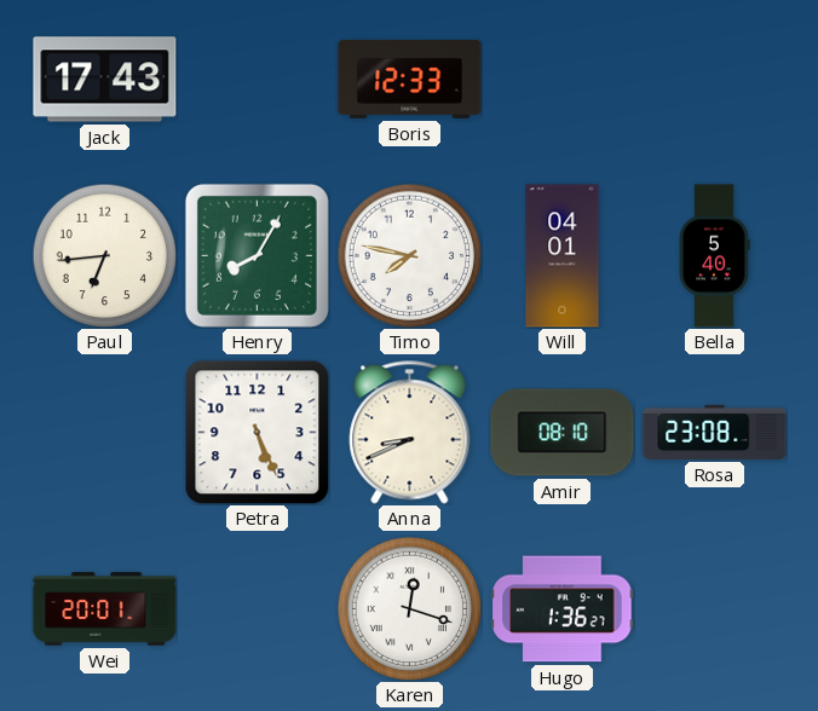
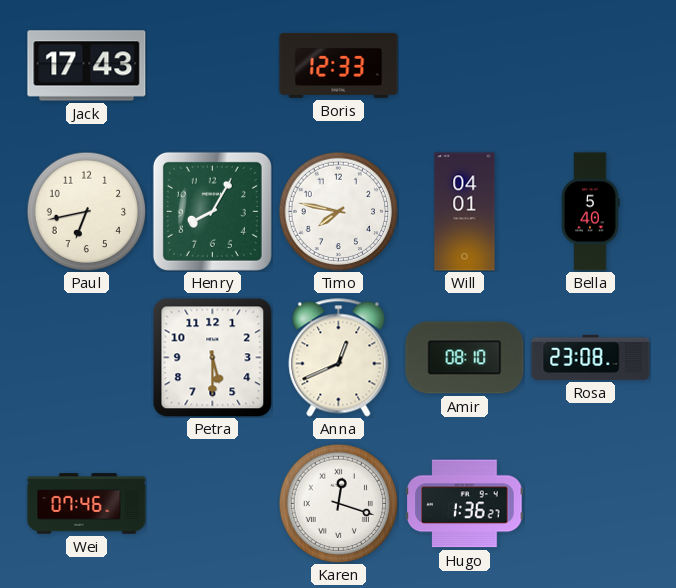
Paul: 6:44 -> 6:43
Petra: 5:26 -> 5:30
Anna: 8:41 -> 12:41
Wei: 20:01 -> 07:46
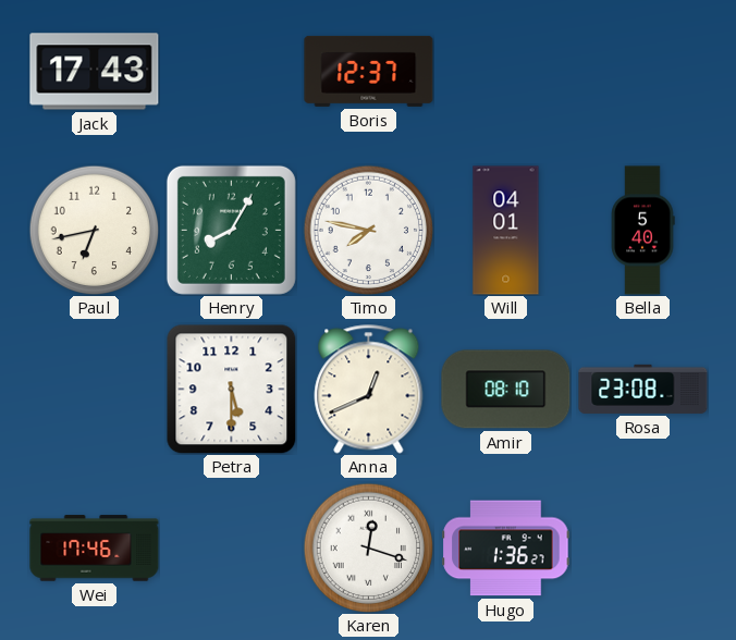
Boris: 12:33 -> 12:37
Wei: 07:46 -> 17:46
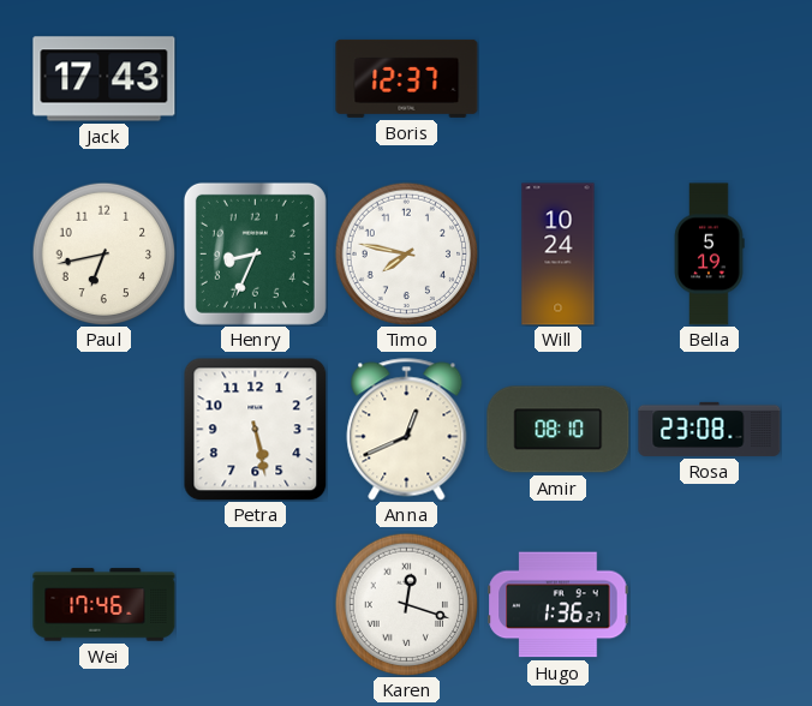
Henry: 8:05 -> 8:34
Will: 04:01 -> 10:24
Bella: 5:40 -> 5:19
Petra: 5:30 -> 5:28
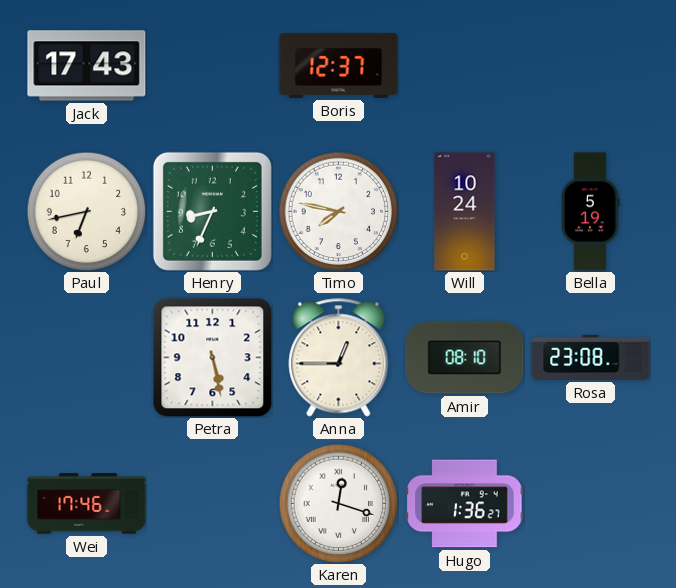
Anna: 12:41 -> 12:45
